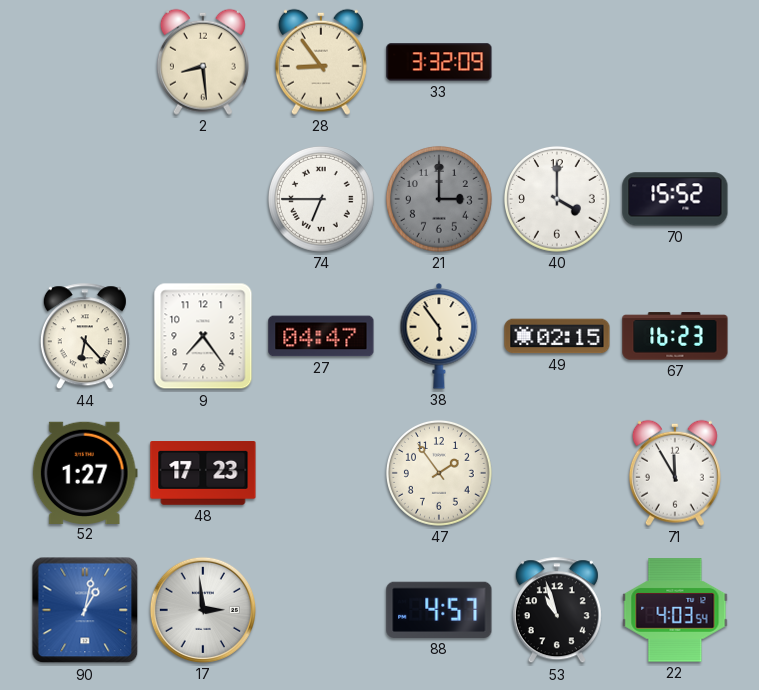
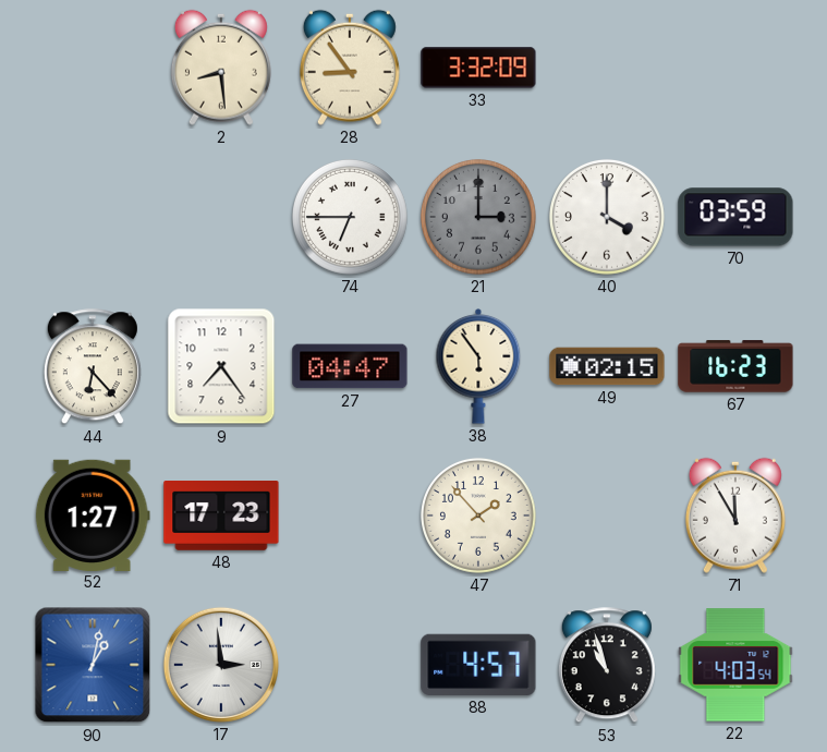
70: 15:52 -> 03:59
47: 1:54 -> 1:53
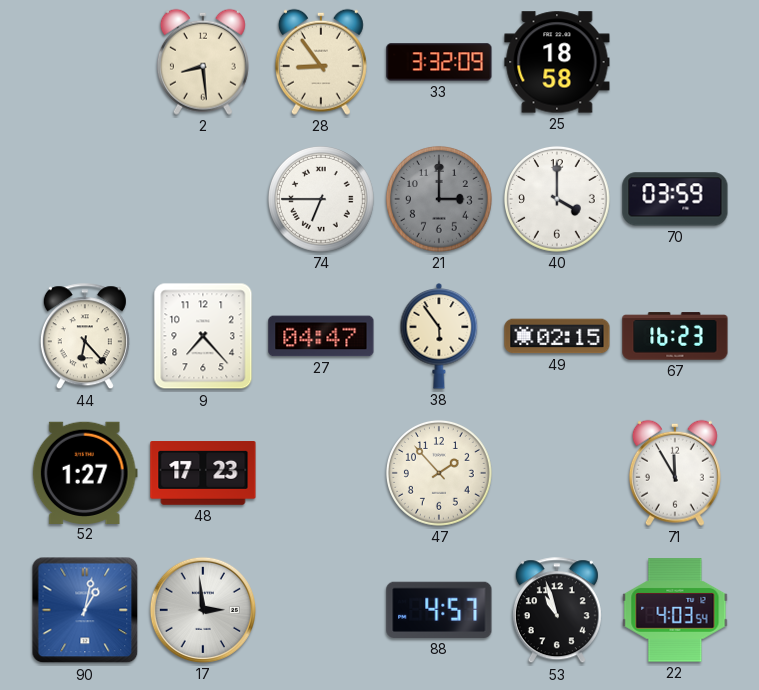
25: none -> 18:58
9: 7:24 -> 7:23
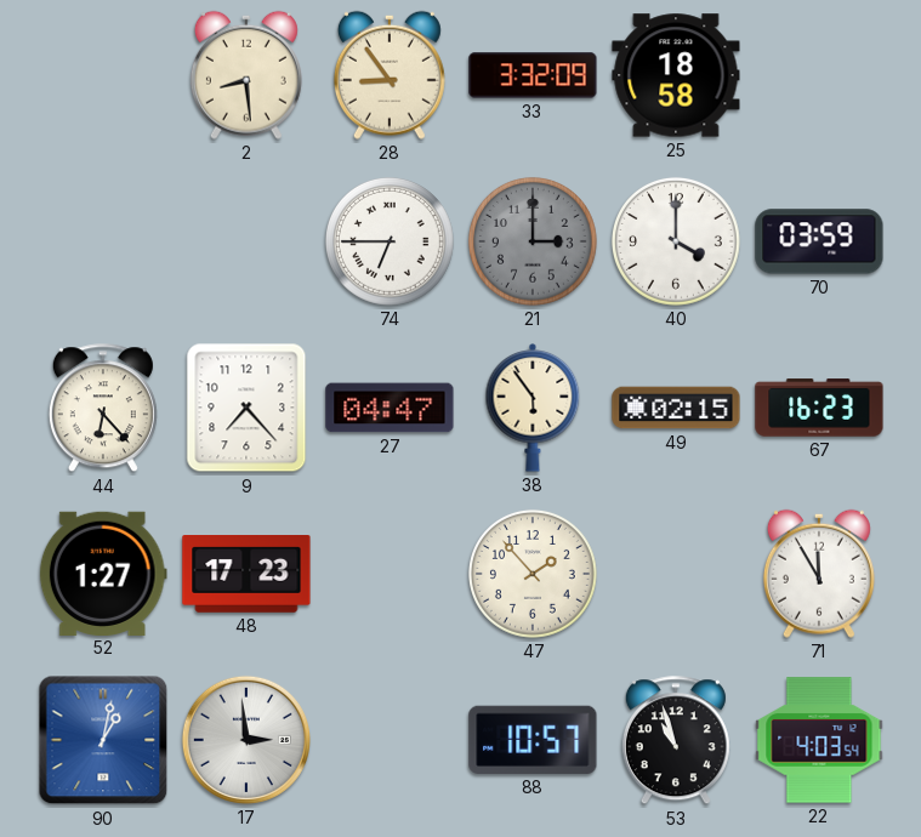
88: 4:57 -> 10:57
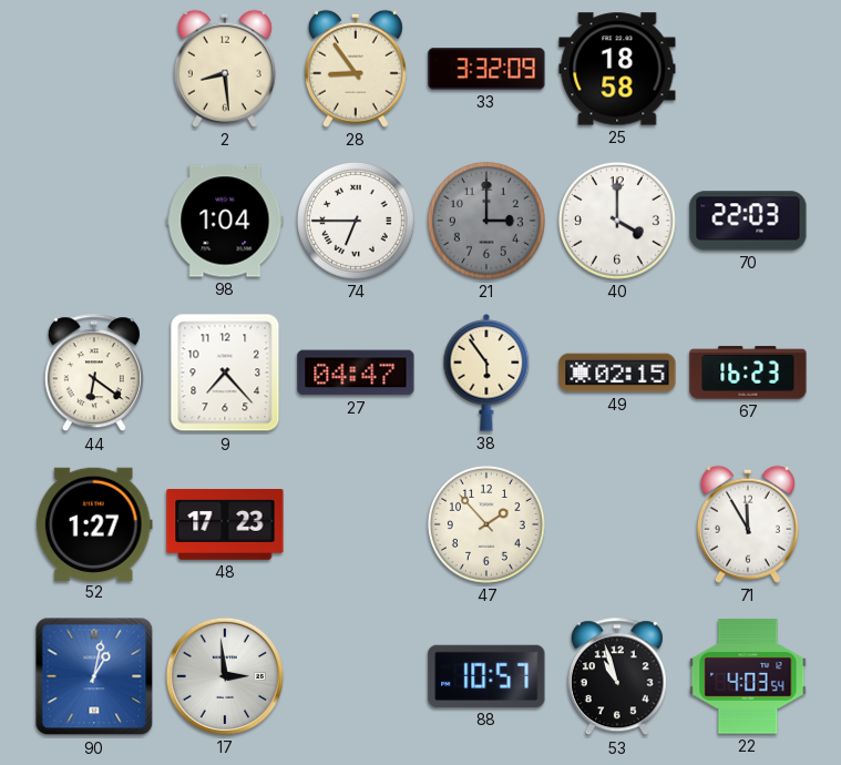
98: none -> 1:04
70: 03:59 -> 22:03
44: 6:23 -> 6:21
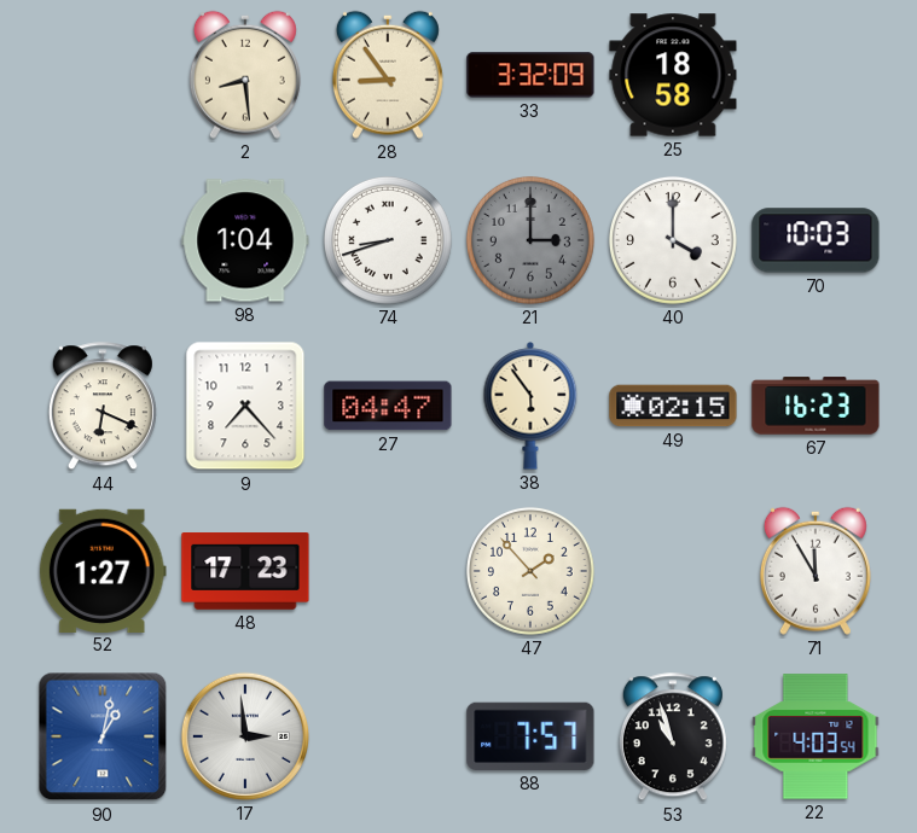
74: 6:45 -> 8:42
70: 22:03 -> 10:03
44: 6:21 -> 6:19
88: 10:57 -> 7:57
